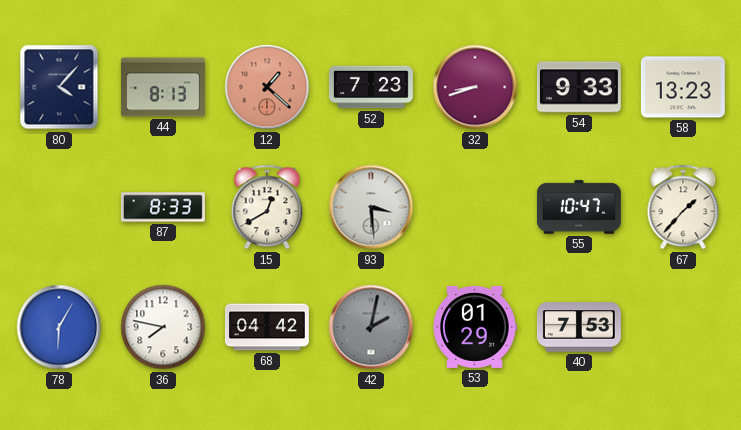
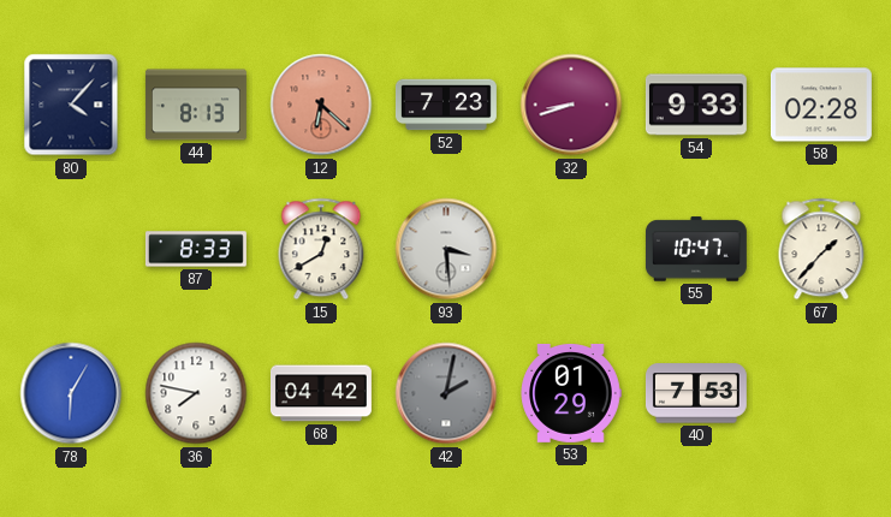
12: 1:22 -> 6:22
58: 13:23 -> 02:28
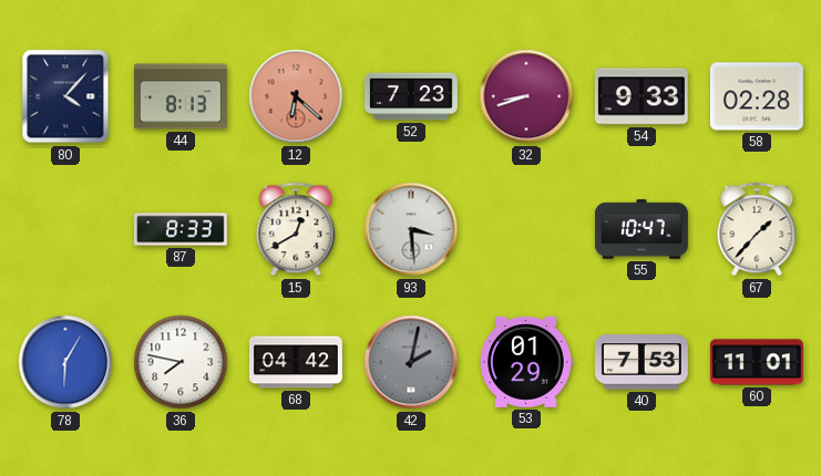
60: none -> 11:01
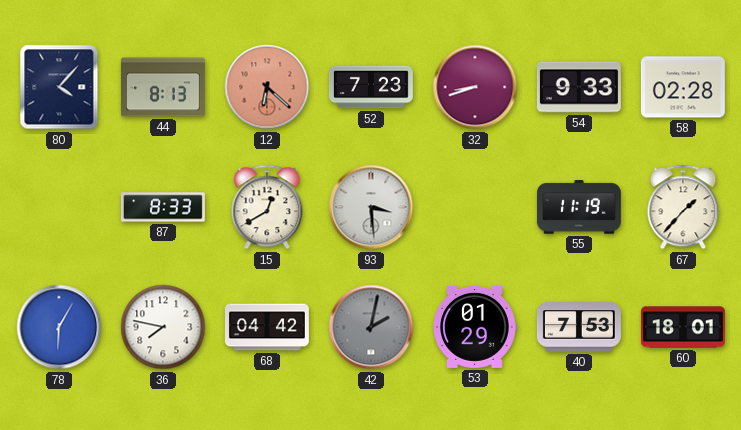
55: 10:47 -> 11:19
60: 11:01 -> 18:01
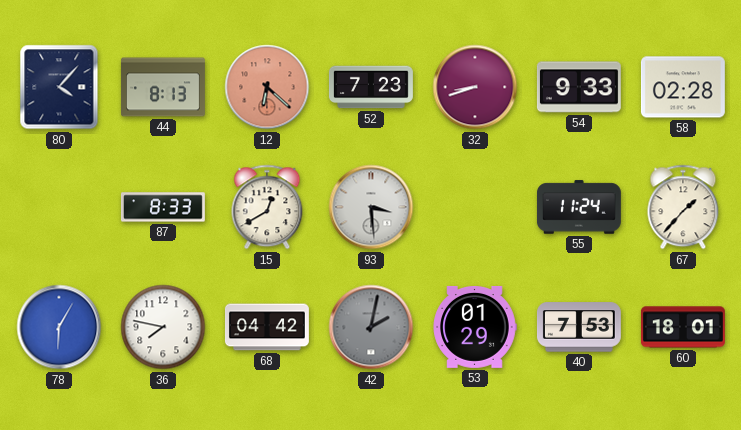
55: 11:19 -> 11:24
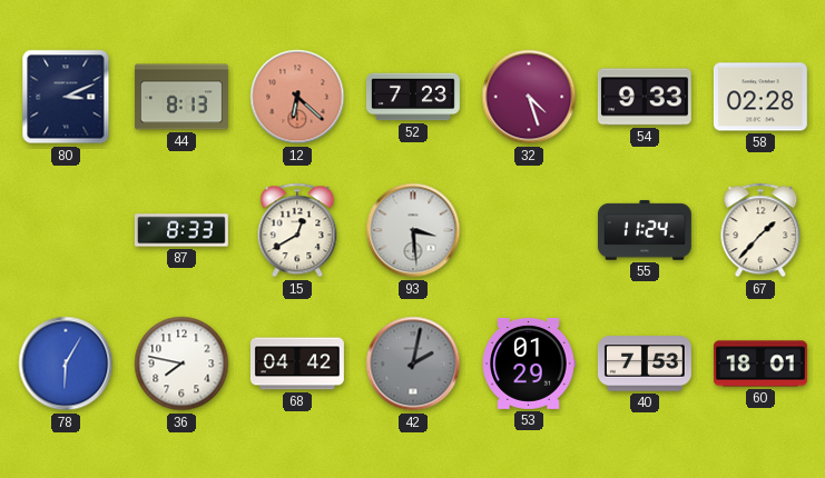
80: 4:07 -> 3:11
32: 8:42 -> 4:27
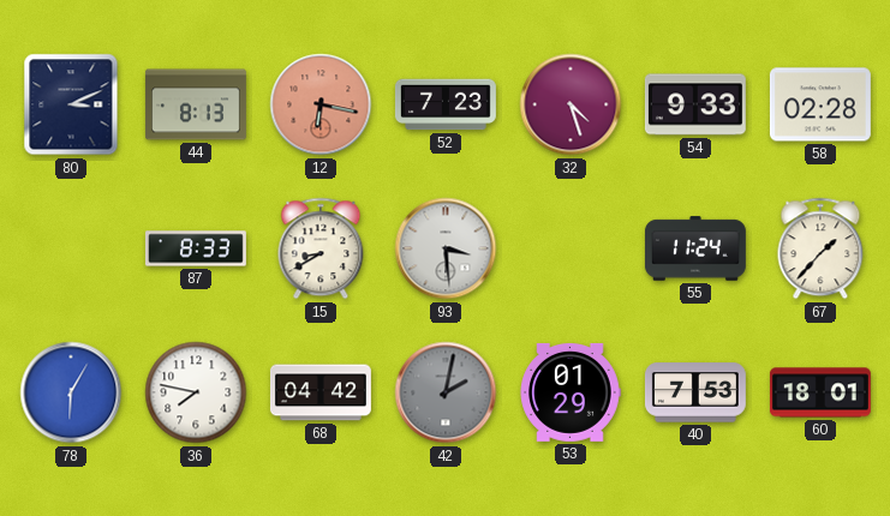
12: 6:22 -> 6:17
15: 12:40 -> 8:40
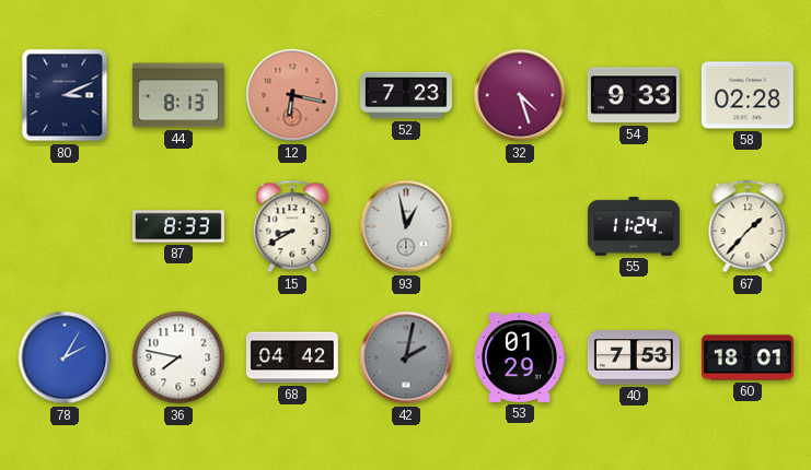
93: 3:29 -> 12:58
78: 6:05 -> 2:05
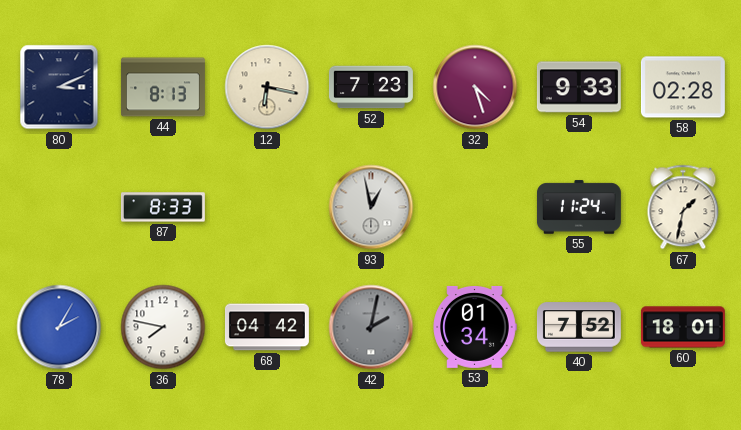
12 dial: salmon -> cream
15: 8:40 -> none
67: 1:37 -> 1:32
53: 01:29 -> 01:34
40: 7:53 -> 7:52
